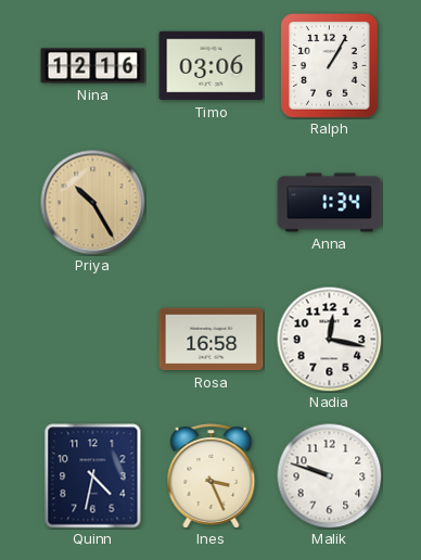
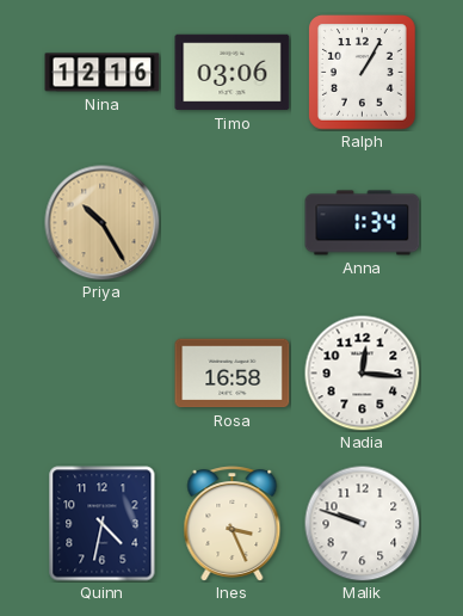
Nadia: 12:17 -> 12:16
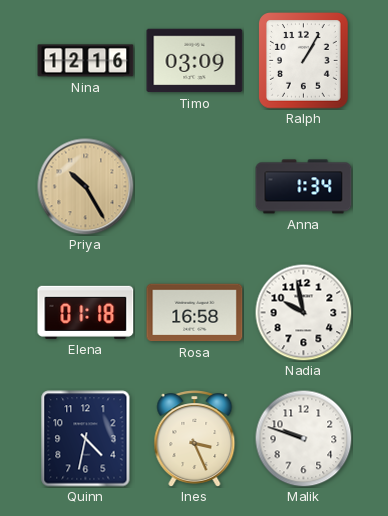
Timo: 03:06 -> 03:09
Elena: none -> 01:18
Nadia: 12:16 -> 9:58
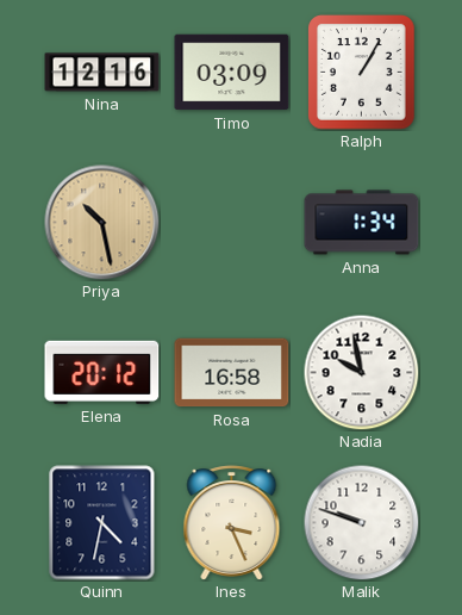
Priya: 10:25 -> 10:28
Elena: 01:18 -> 20:12
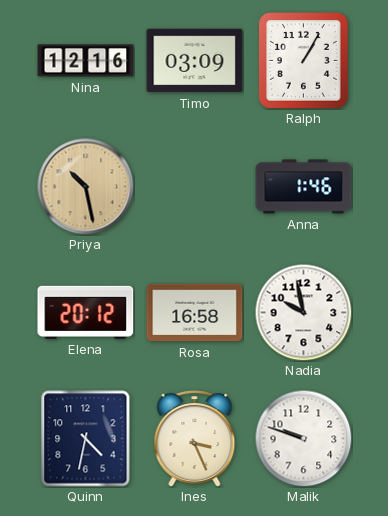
Anna: 1:34 -> 1:46
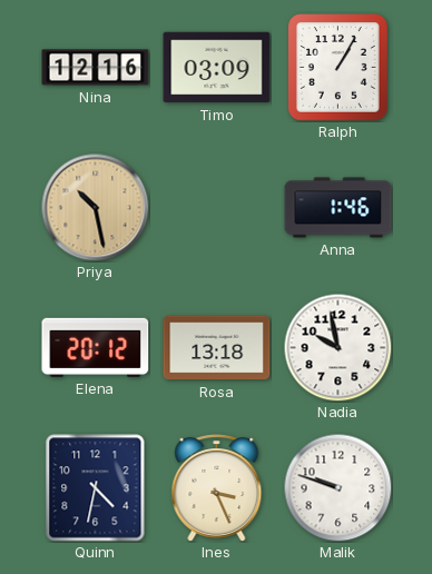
Rosa: 16:58 -> 13:18
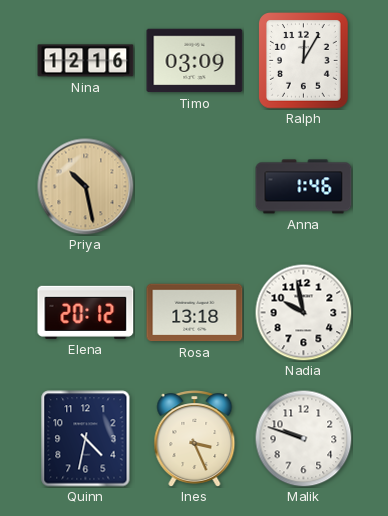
Ralph: 1:05 -> 12:05
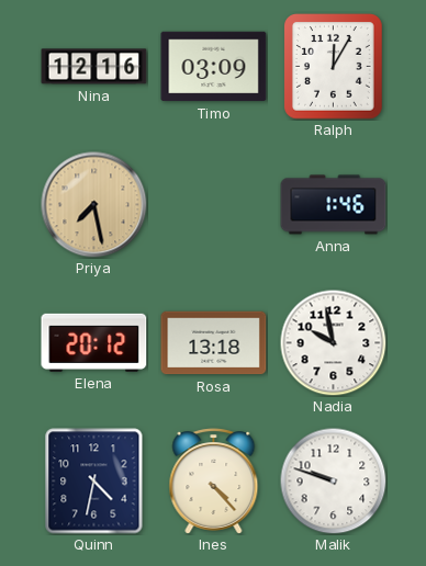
Priya: 10:28 -> 7:28
Ines: 3:26 -> 4:23
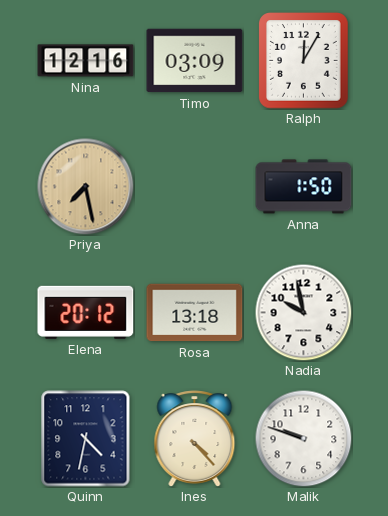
Anna: 1:46 -> 1:50
